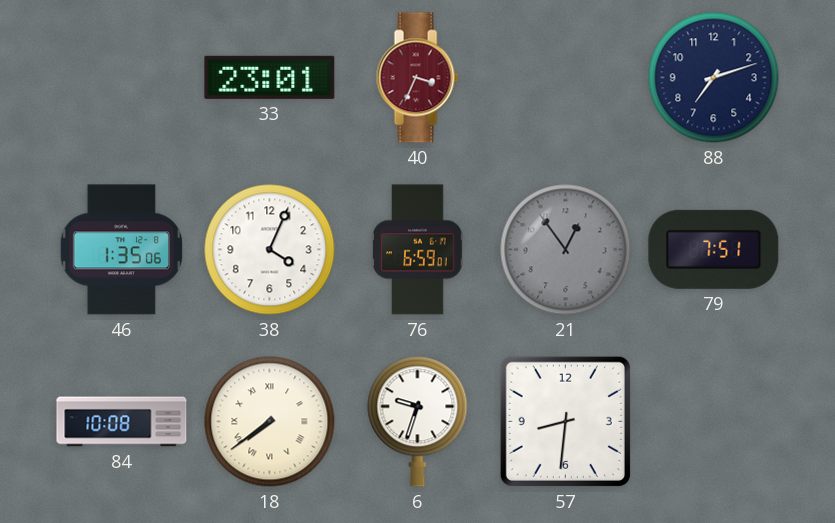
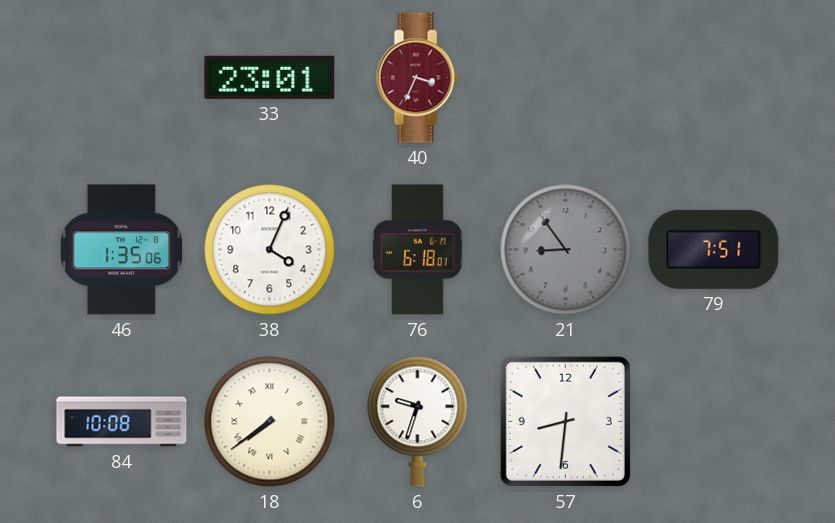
88: 7:12 -> none
76: 6:59 -> 6:18
21: 12:54 -> 8:54
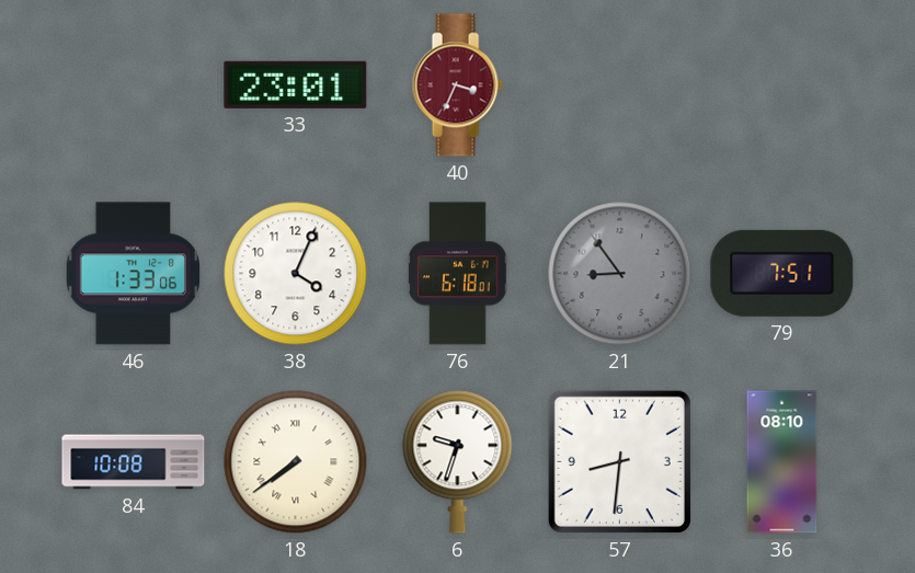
46: 1:35 -> 1:33
36: none -> 08:10
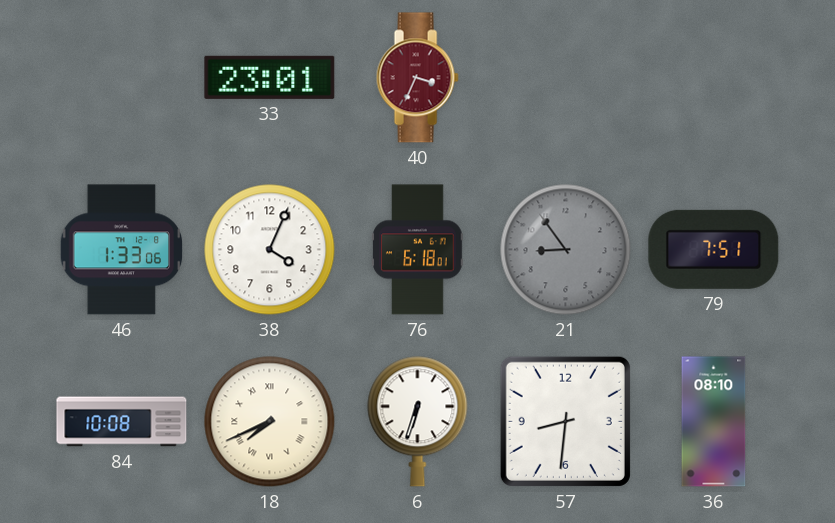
18: 7:39 -> 7:41
6: 9:33 -> 6:33
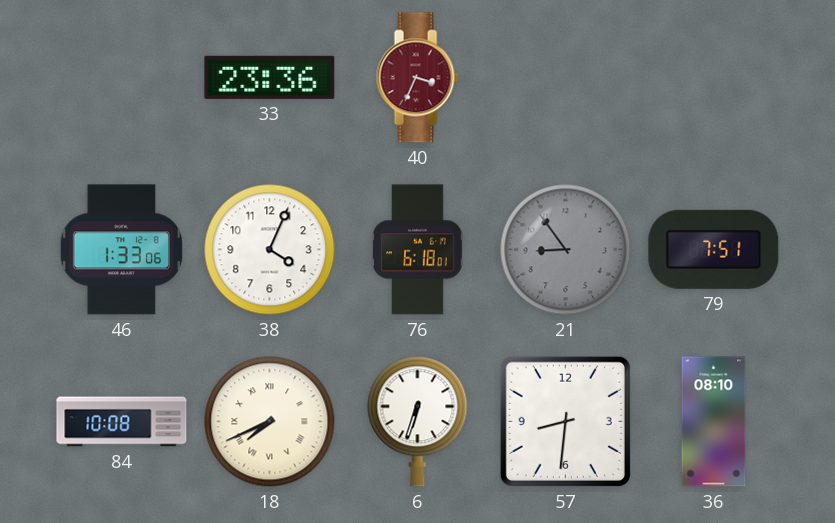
33: 23:01 -> 23:36
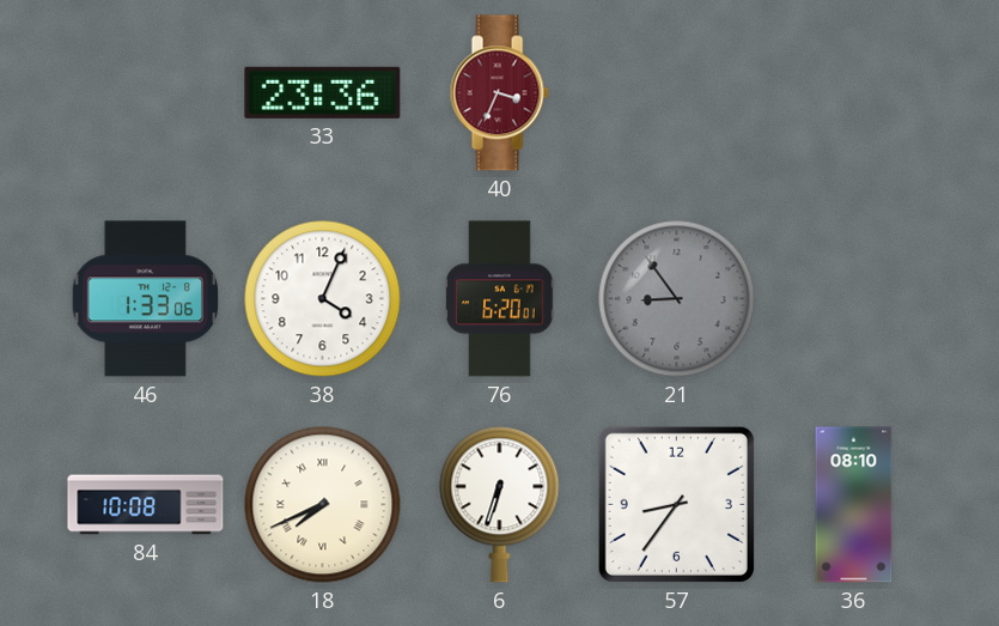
76: 6:18 -> 6:20
79: 7:51 -> none
57: 8:31 -> 8:36
